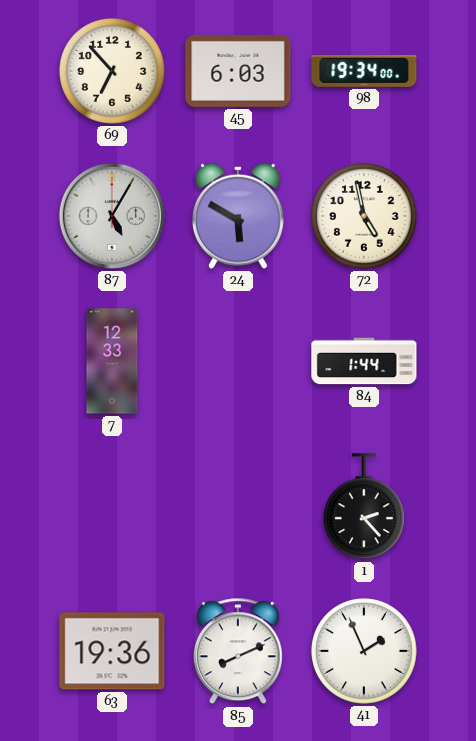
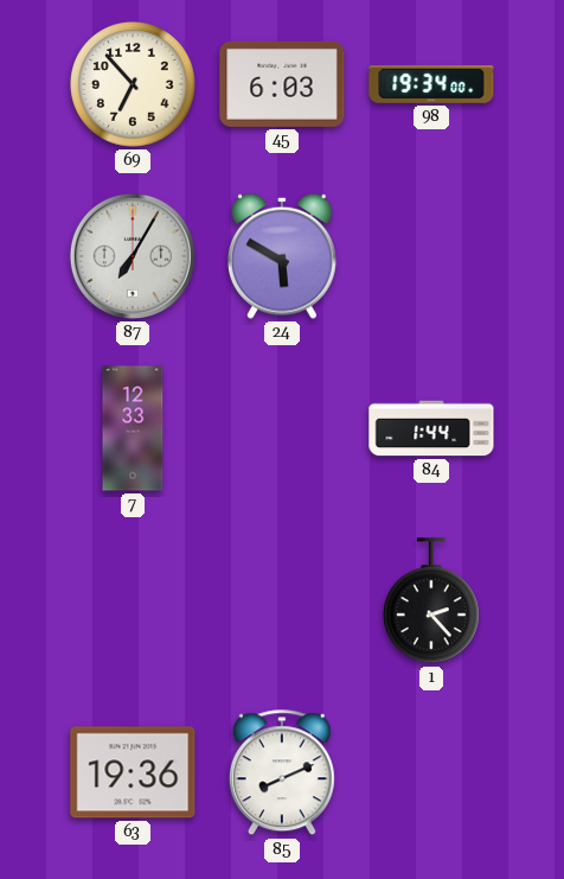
87: 5:05 -> 7:05
72: 4:58 -> none
41: 1:56 -> none
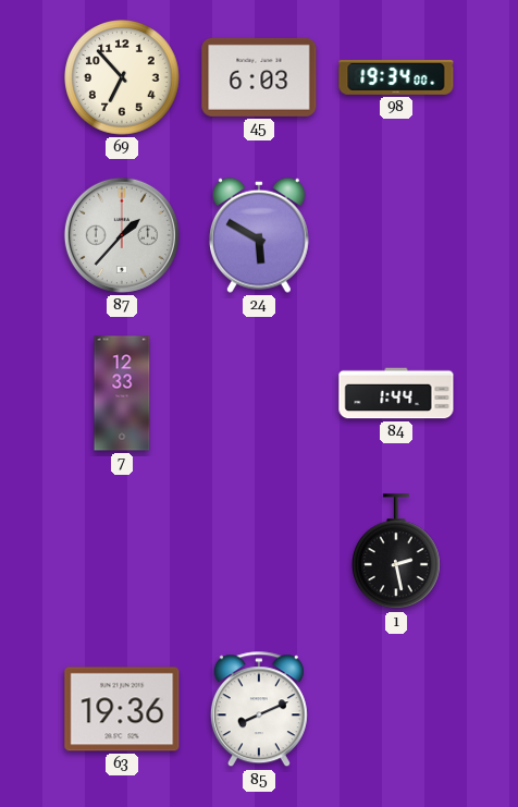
87: 7:05 -> 1:37
1: 2:23 -> 2:28
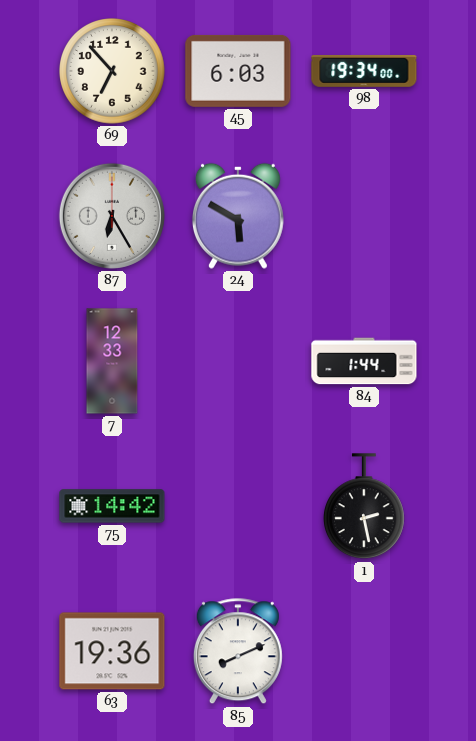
87: 1:37 -> 6:25
75: none -> 14:42
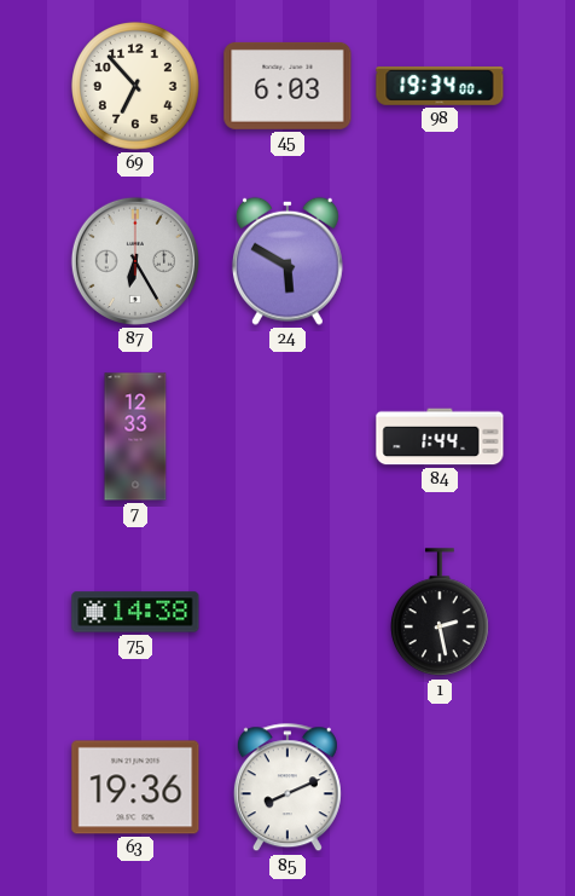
75: 14:42 -> 14:38
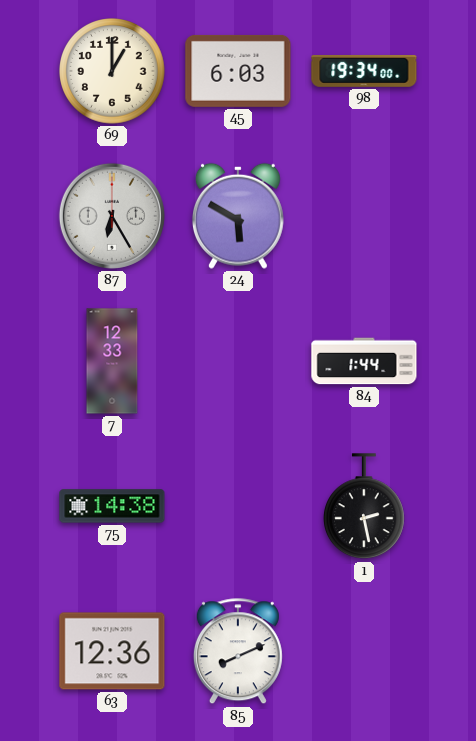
69: 6:53 -> 1:00
63: 19:36 -> 12:36
